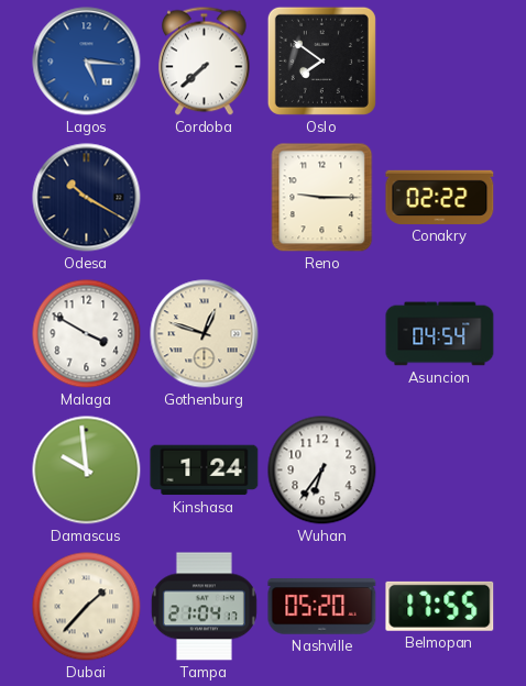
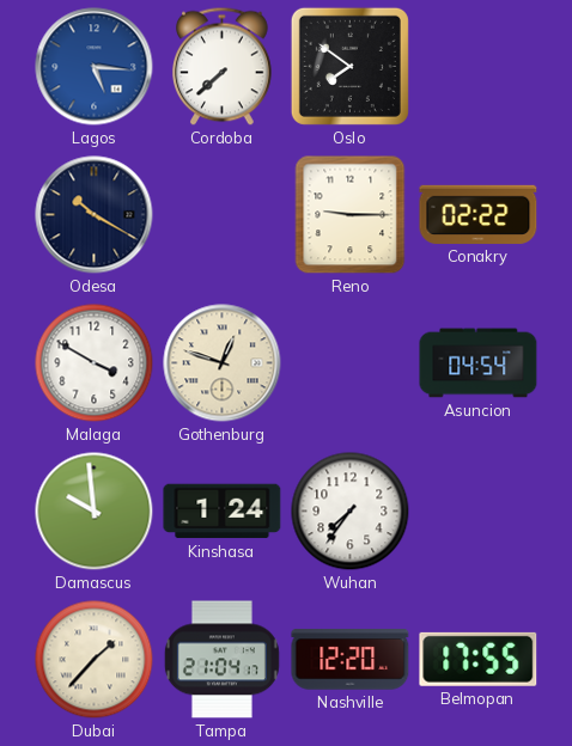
Wuhan: 6:36 -> 7:36
Nashville: 05:20 -> 12:20
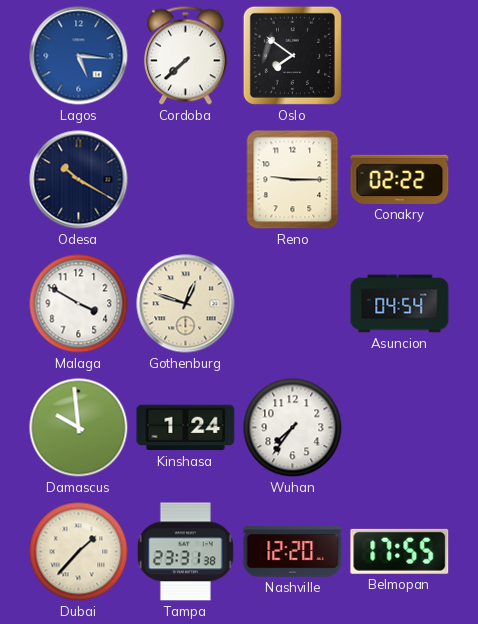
Tampa: 21:04 -> 23:31
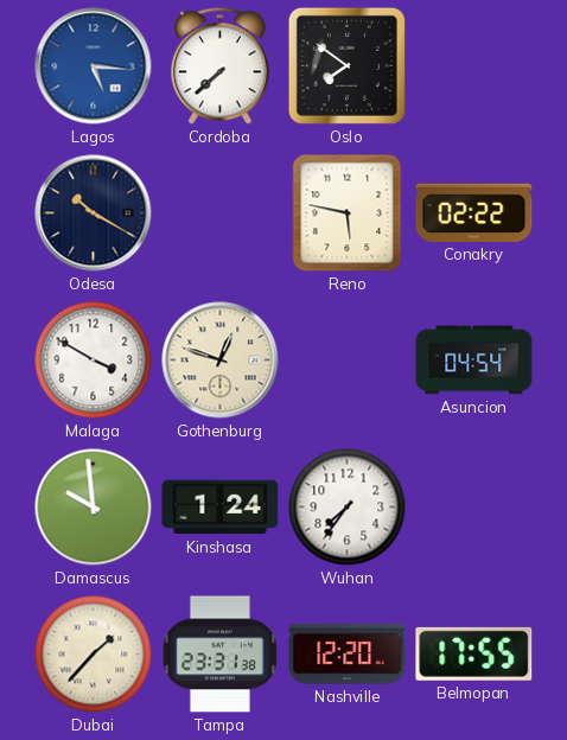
Reno: 9:15 -> 5:47
